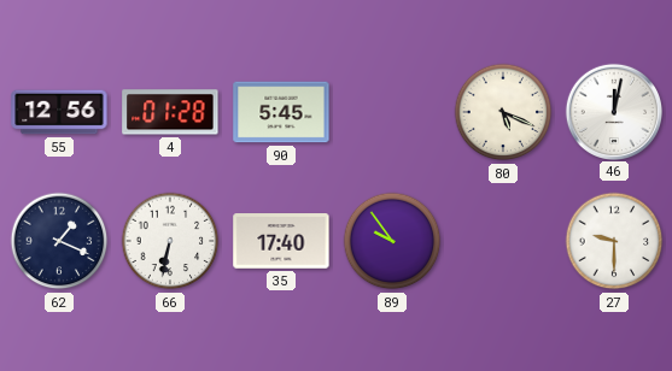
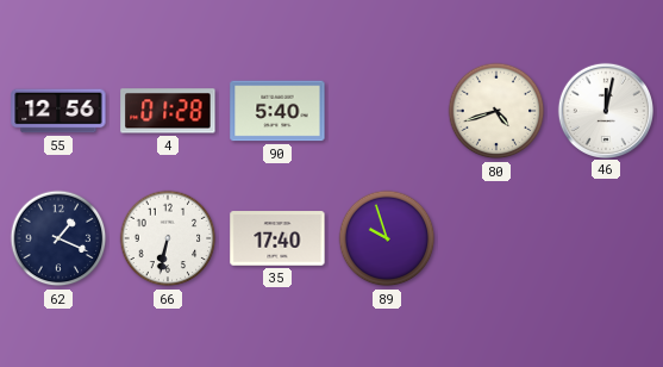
90: 5:45 -> 5:40
80: 5:19 -> 4:42
89: 9:54 -> 9:57
27: 9:30 -> none
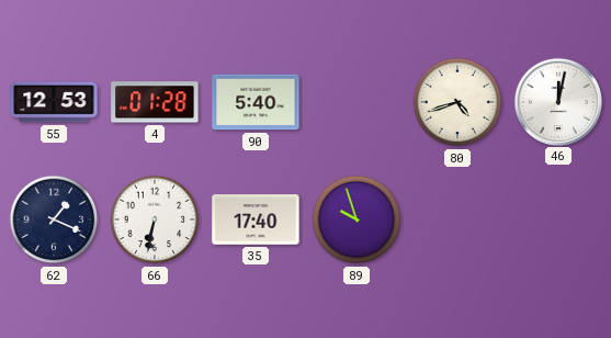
55: 12:56 -> 12:53
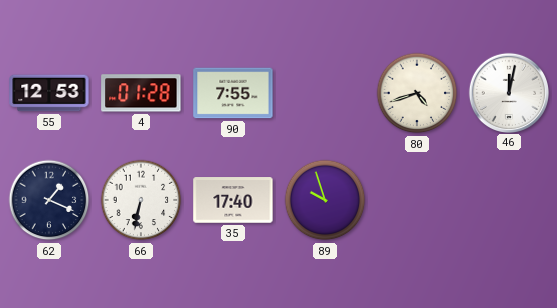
90: 5:40 -> 7:55
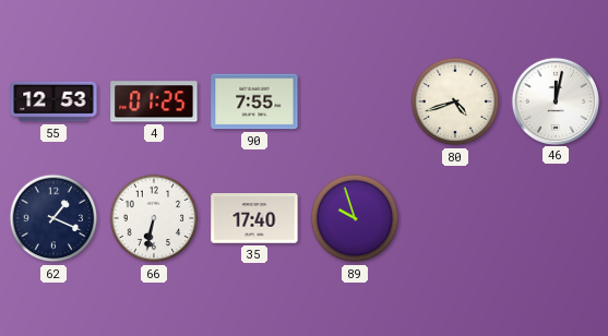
4: 01:28 -> 01:25
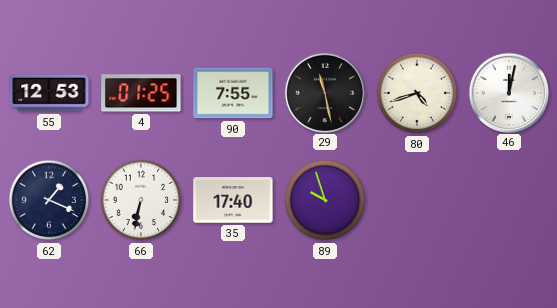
29: none -> 11:28
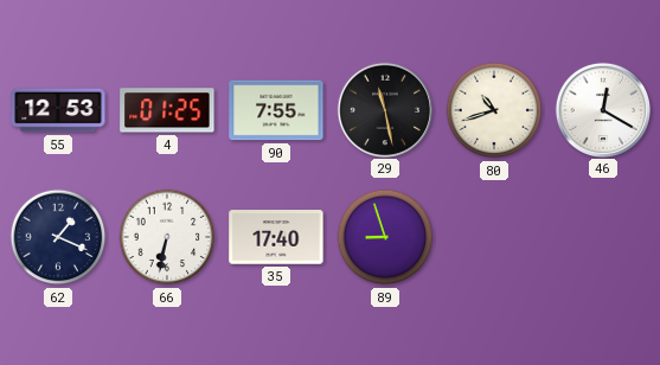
80: 4:42 -> 10:42
46: 12:02 -> 12:20
89: 9:57 -> 8:57
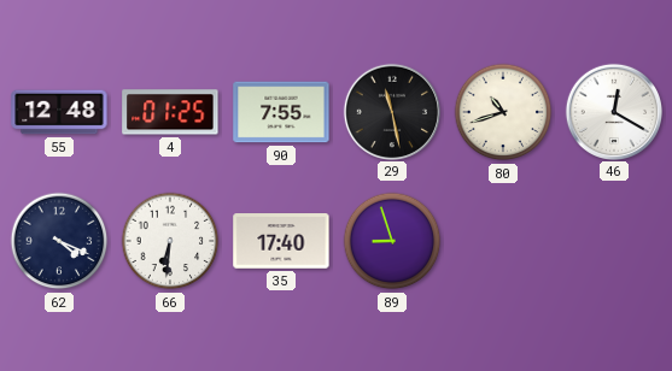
55: 12:53 -> 12:48
62: 1:19 -> 4:19
66: 6:32 -> 6:31
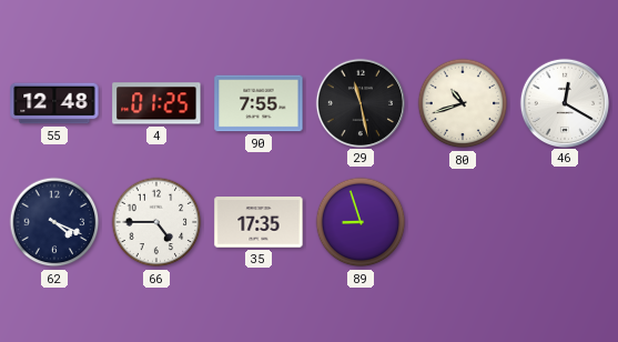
66: 6:31 -> 4:45
35: 17:40 -> 17:35
